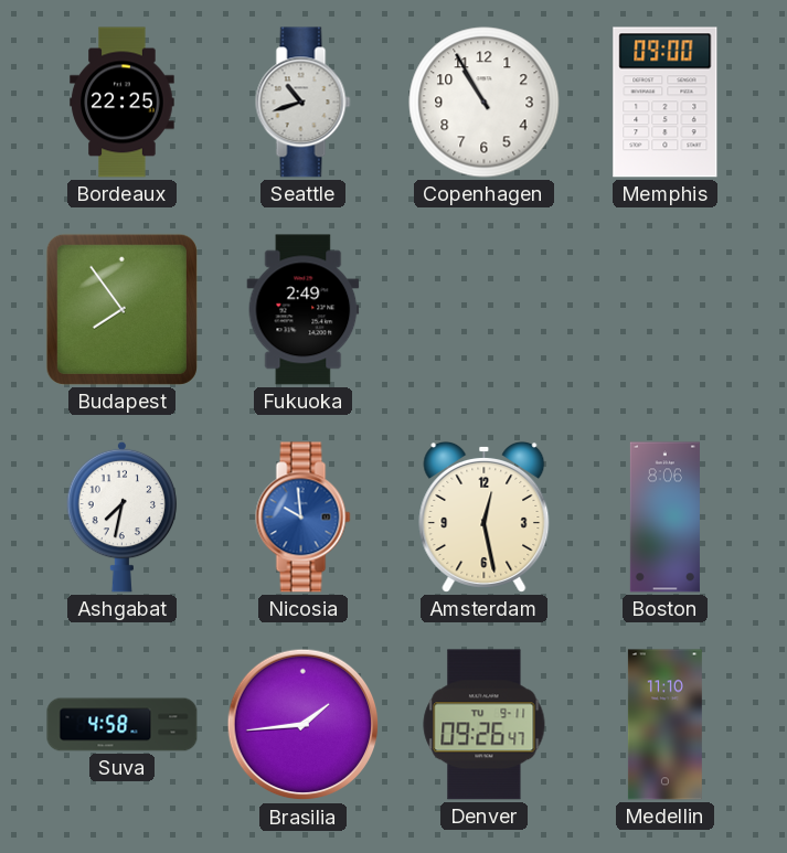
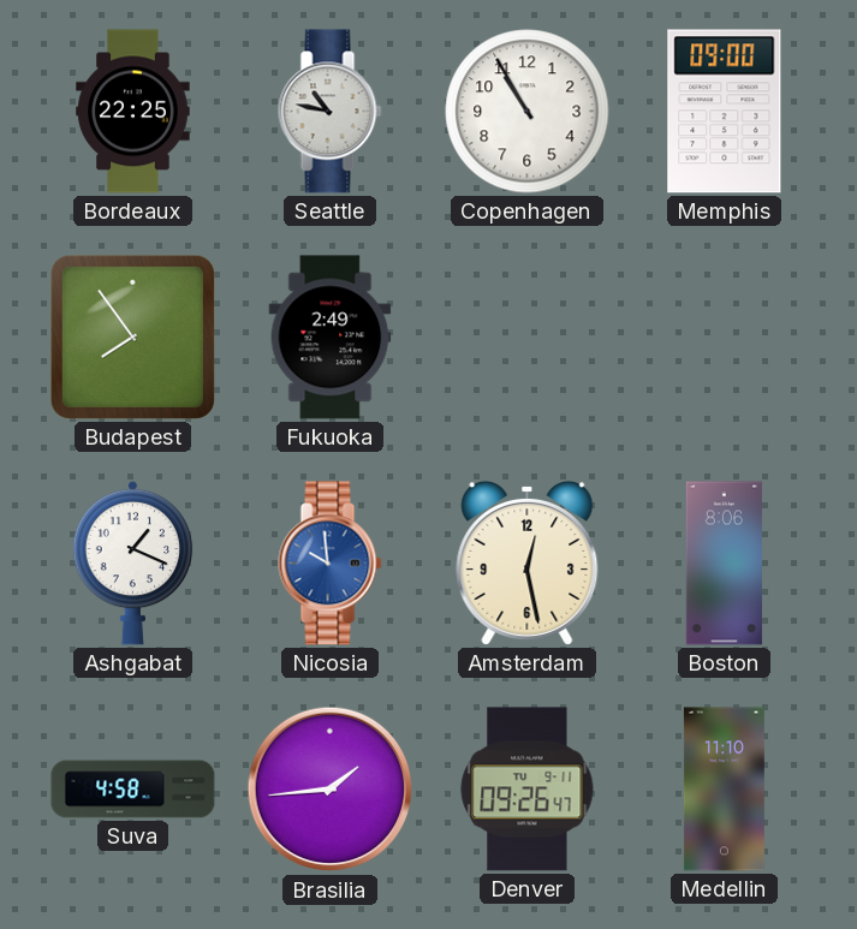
Seattle: 10:42 -> 10:47
Ashgabat: 7:32 -> 1:19
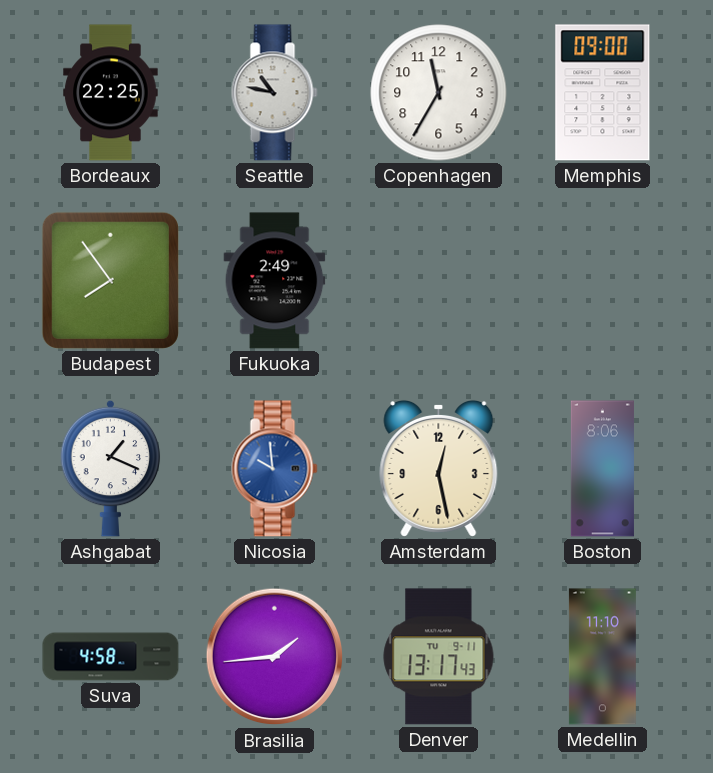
Copenhagen: 10:55 -> 11:35
Denver: 09:26 -> 13:17
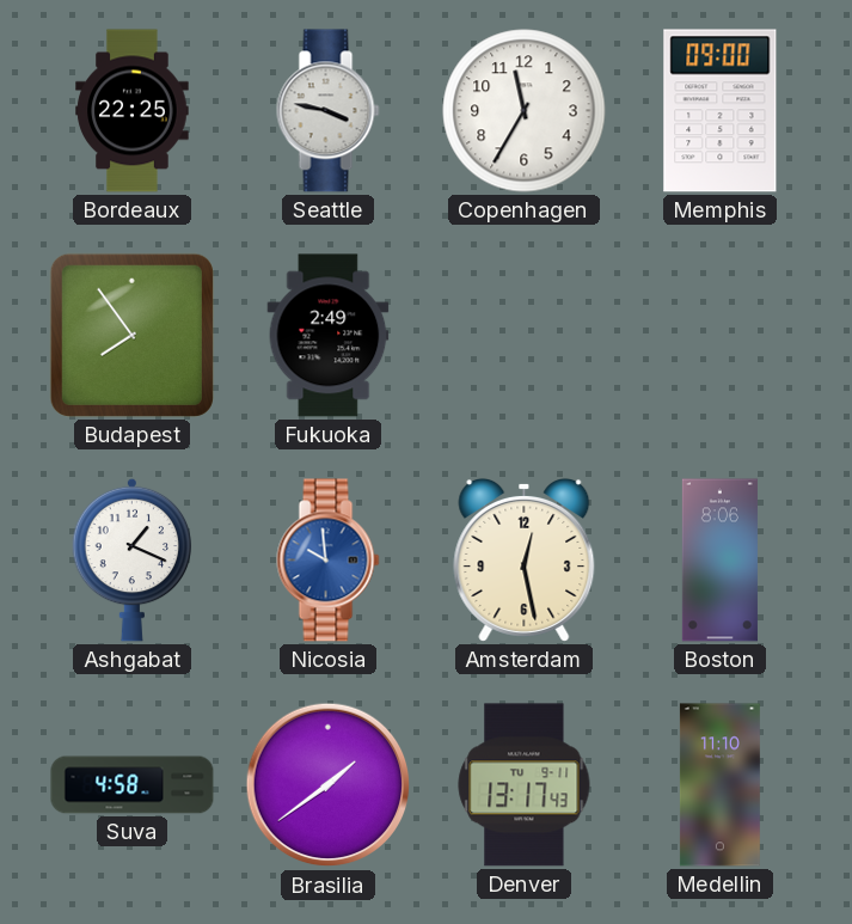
Seattle: 10:47 -> 3:47
Brasilia: 1:44 -> 1:39
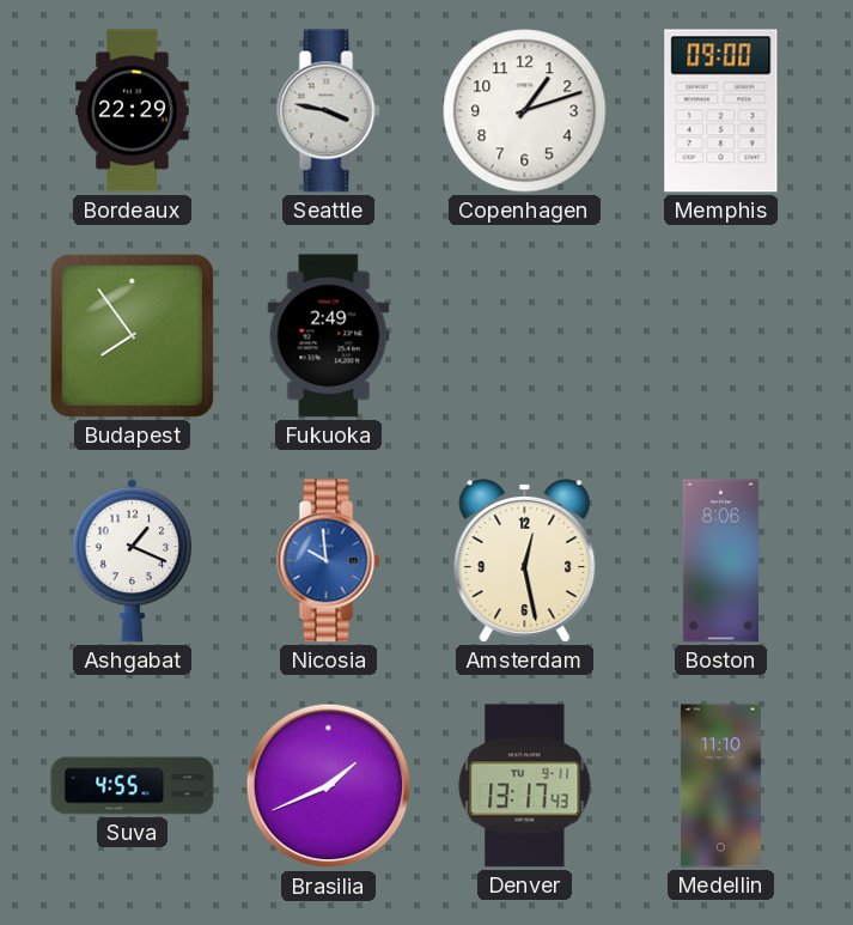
Bordeaux: 22:25 -> 22:29
Copenhagen: 11:35 -> 1:12
Suva: 4:58 -> 4:55
Brasilia: 1:39 -> 1:41
